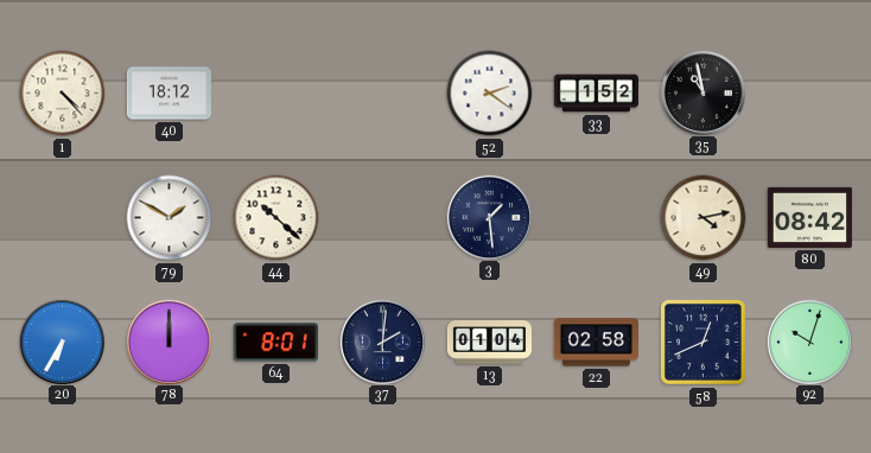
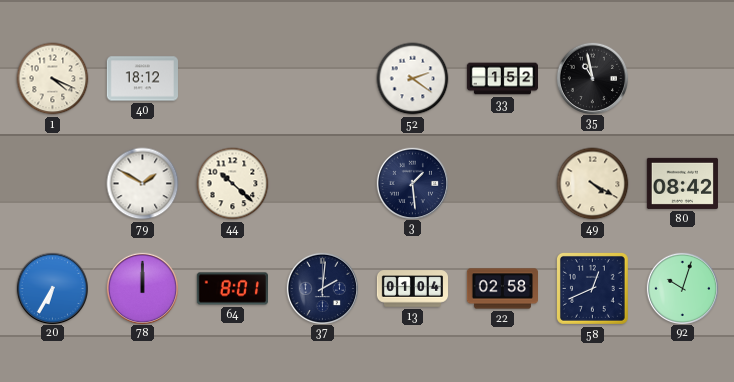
1: 4:23 -> 4:19
49: 4:13 -> 4:20
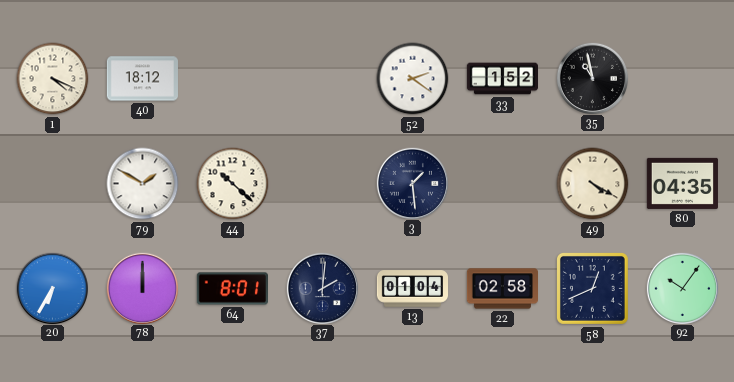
80: 08:42 -> 04:35
92: 10:03 -> 10:06
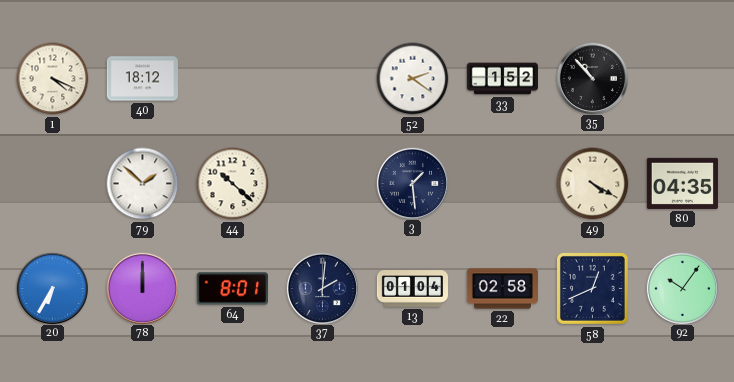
35: 10:58 -> 10:53
79: 1:50 -> 1:52
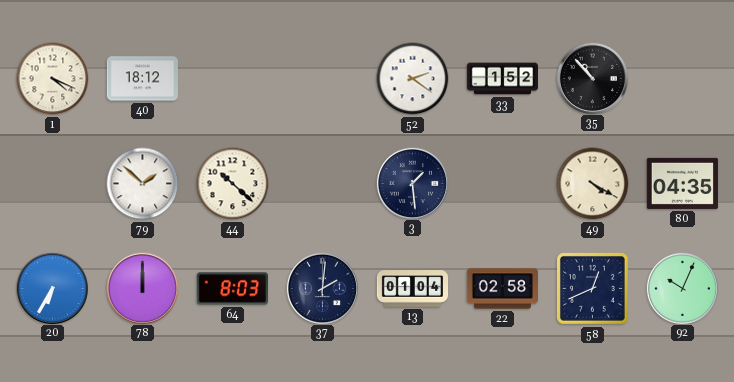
64: 8:01 -> 8:03
92: 10:06 -> 10:04
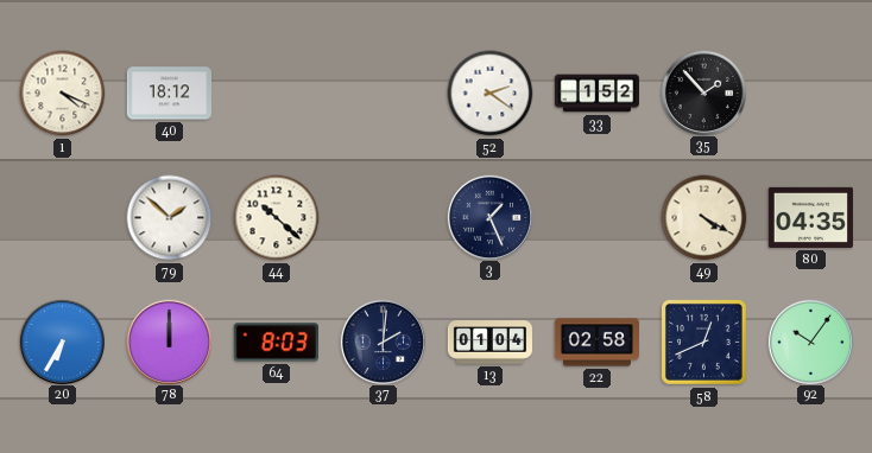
35: 10:53 -> 1:53
3: 1:29 -> 1:26
92: 10:04 -> 10:06
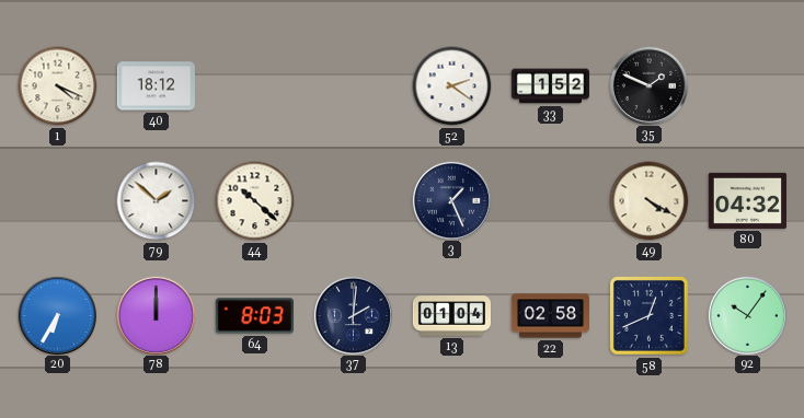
35: 1:53 -> 1:49
80: 04:35 -> 04:32
